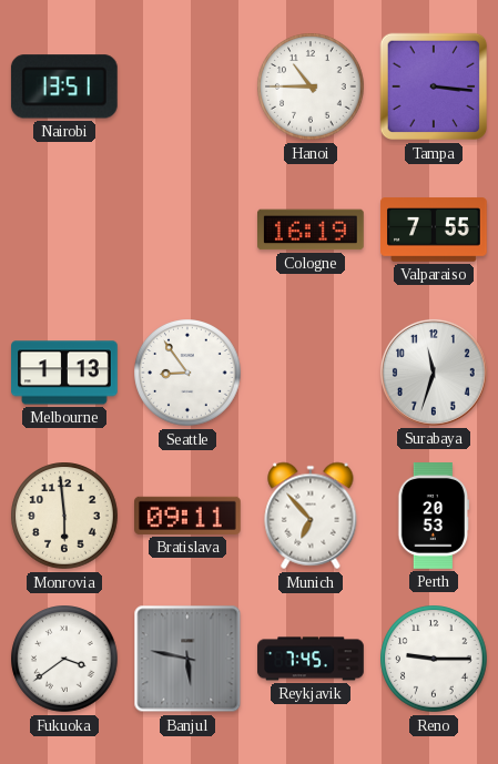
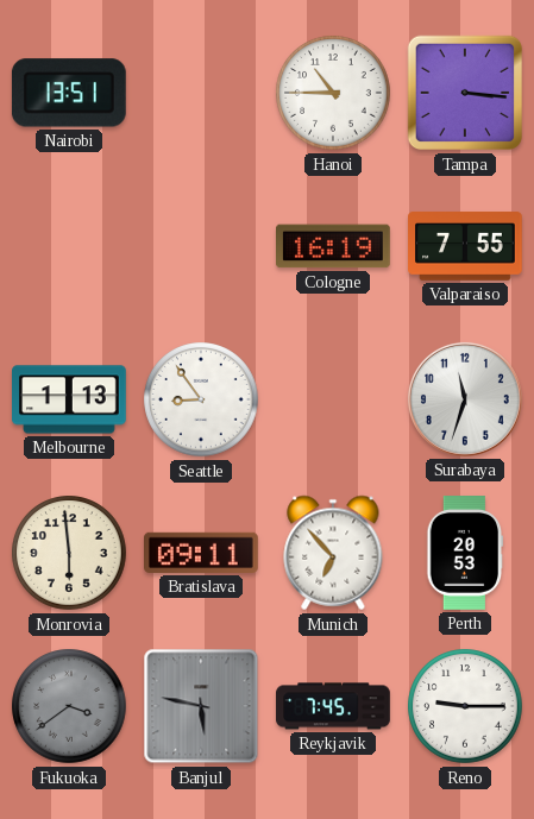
Fukuoka dial: white -> grey
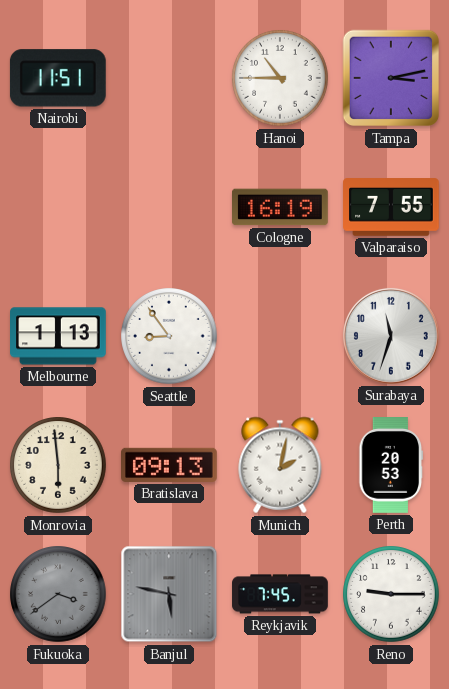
Nairobi: 13:51 -> 11:51
Tampa: 3:16 -> 3:13
Bratislava: 09:11 -> 09:13
Munich: 6:53 -> 2:02
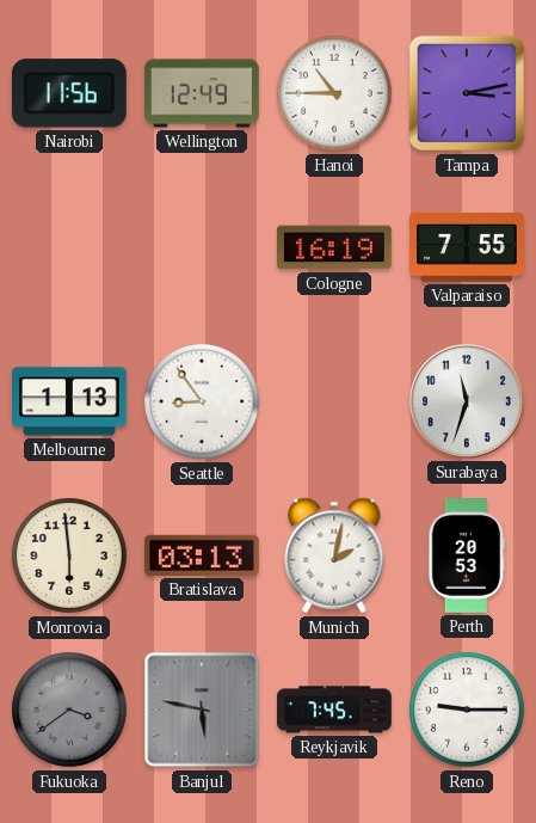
Nairobi: 11:51 -> 11:56
Wellington: none -> 12:49
Bratislava: 09:13 -> 03:13
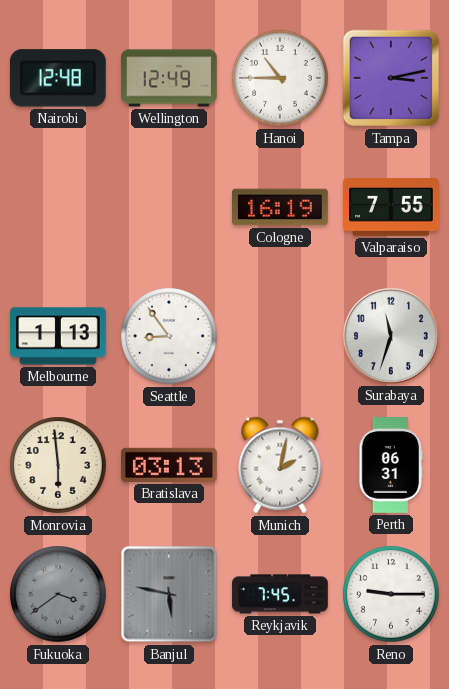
Nairobi: 11:56 -> 12:48
Perth: 20:53 -> 06:31
